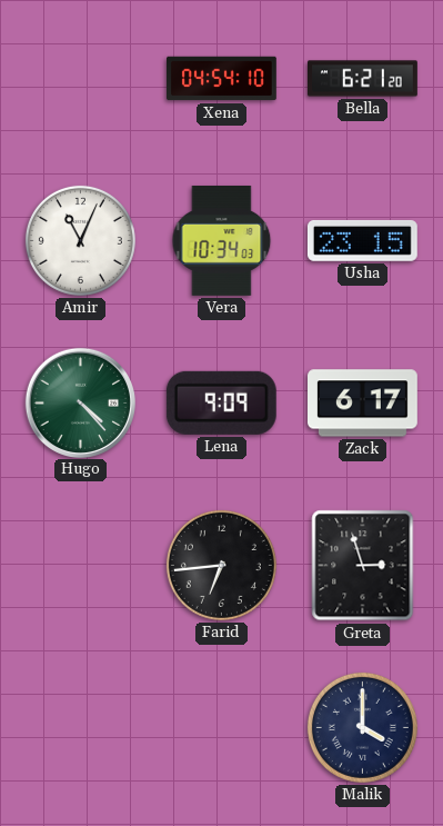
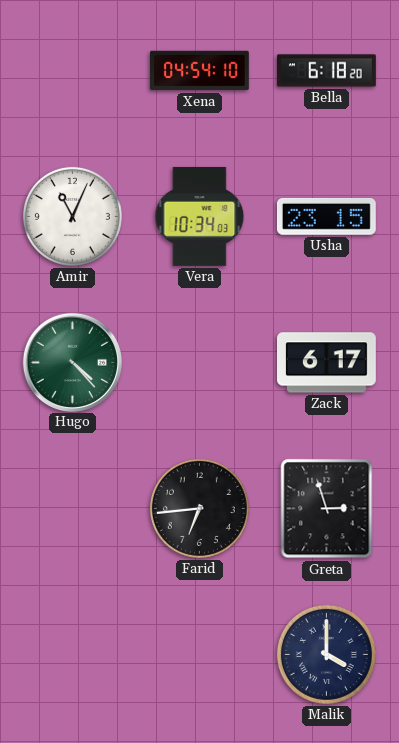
Bella: 6:21 -> 6:18
Lena: 9:09 -> none
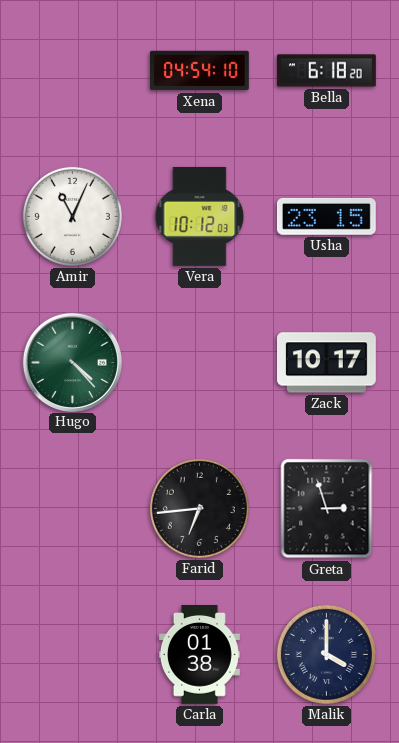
Vera: 10:34 -> 10:12
Zack: 6:17 -> 10:17
Carla: none -> 01:38
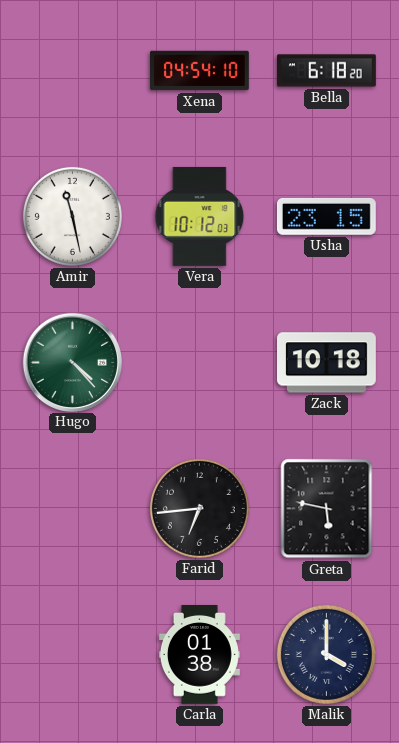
Amir: 11:04 -> 11:28
Zack: 10:17 -> 10:18
Greta: 2:57 -> 5:47
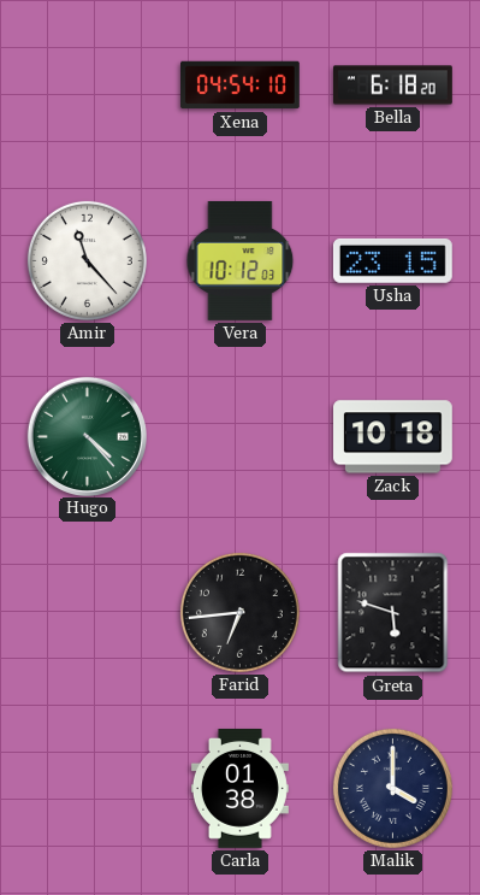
Amir: 11:28 -> 11:23
Greta: 5:47 -> 5:48
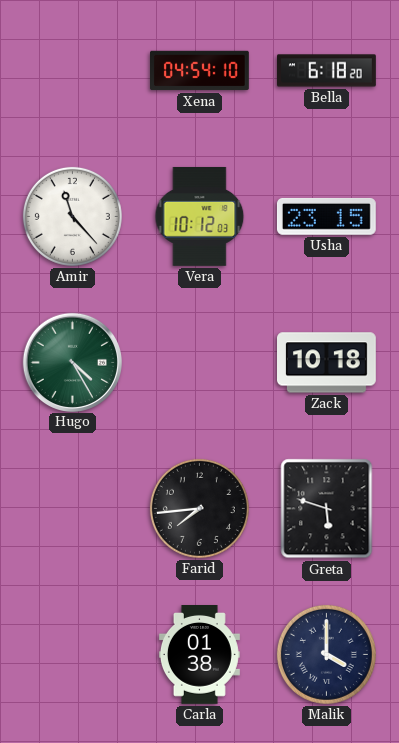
Hugo: 4:23 -> 4:25
Farid: 6:44 -> 7:44
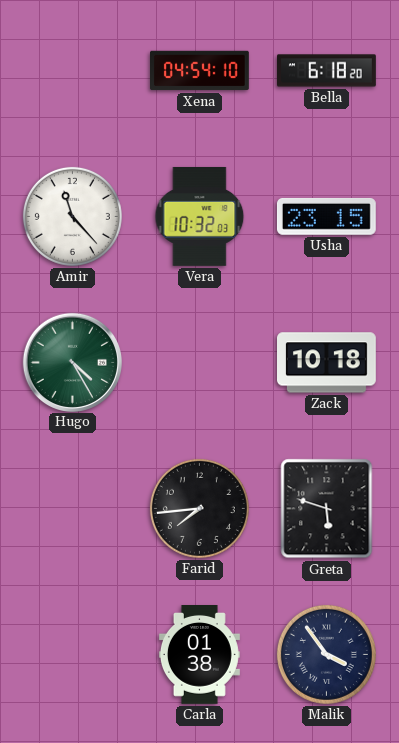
Vera: 10:12 -> 10:32
Malik: 4:00 -> 3:54
